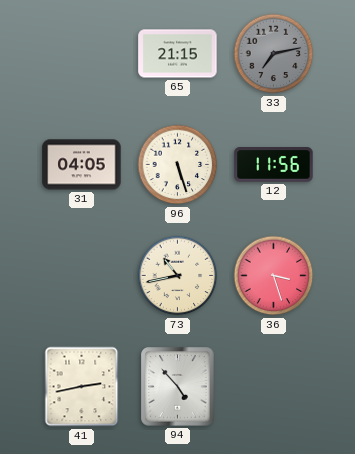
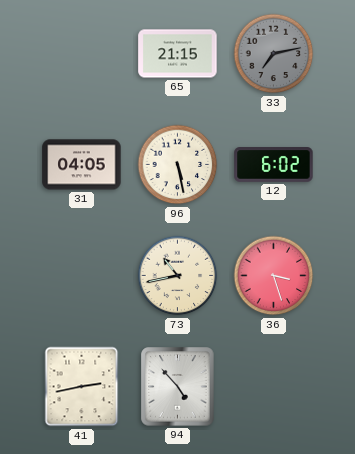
96: 5:27 -> 5:28
12: 11:56 -> 6:02
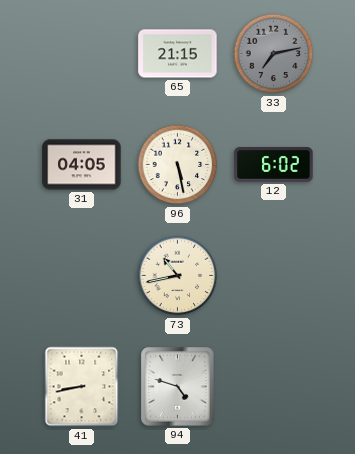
36: 3:27 -> none
41: 2:43 -> 8:43
94: 4:53 -> 4:48
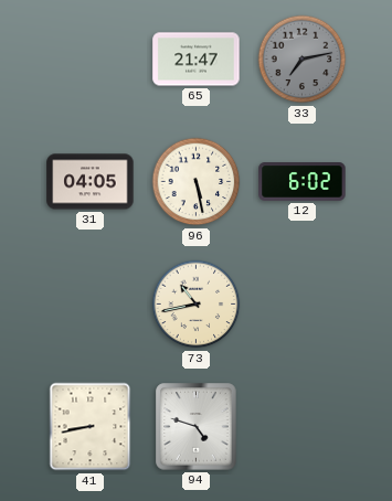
65: 21:15 -> 21:47
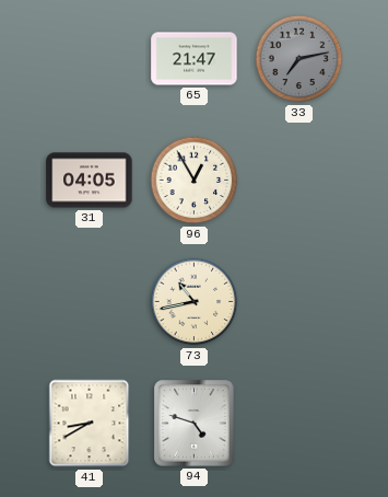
96: 5:28 -> 12:55
12: 6:02 -> none
41: 8:43 -> 8:40
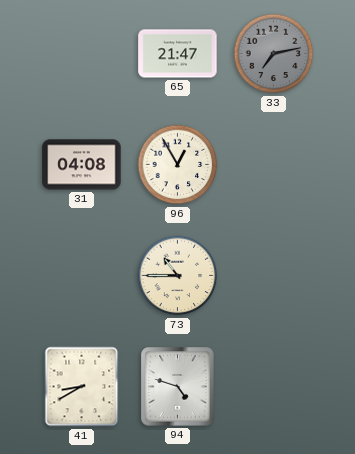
31: 04:05 -> 04:08
73: 10:43 -> 10:45
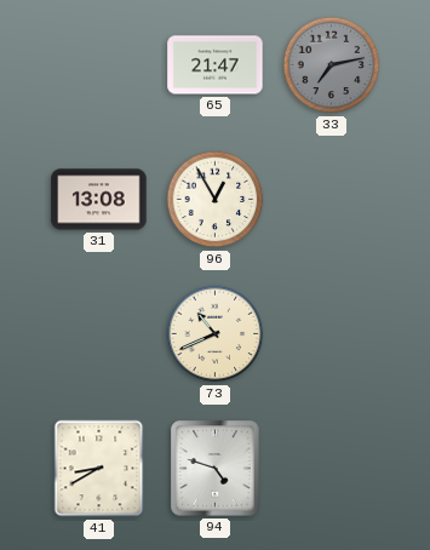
31: 04:08 -> 13:08
73: 10:45 -> 10:41
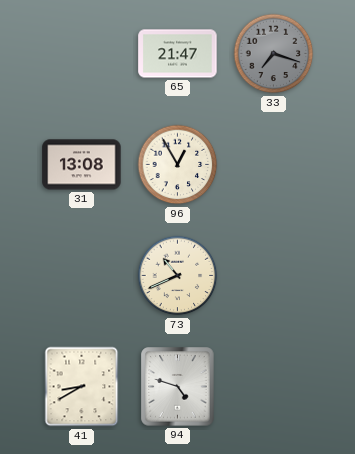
33: 7:13 -> 7:18
